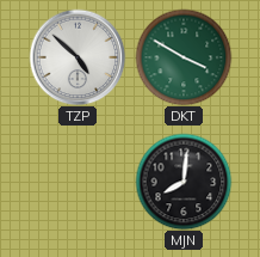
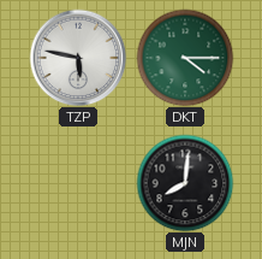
TZP: 4:52 -> 5:47
DKT: 3:50 -> 4:15
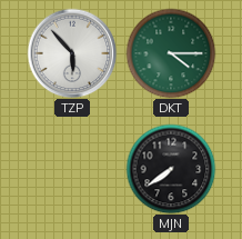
TZP: 5:47 -> 5:53
MJN: 8:01 -> 7:39
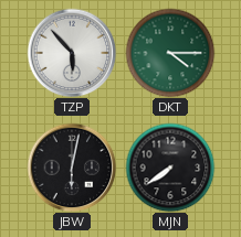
JBW: none -> 6:02
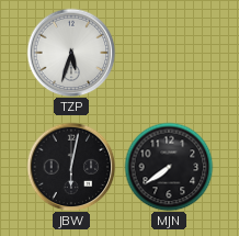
TZP: 5:53 -> 5:33
DKT: 4:15 -> none
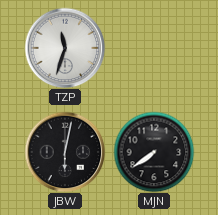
TZP: 5:33 -> 11:33
